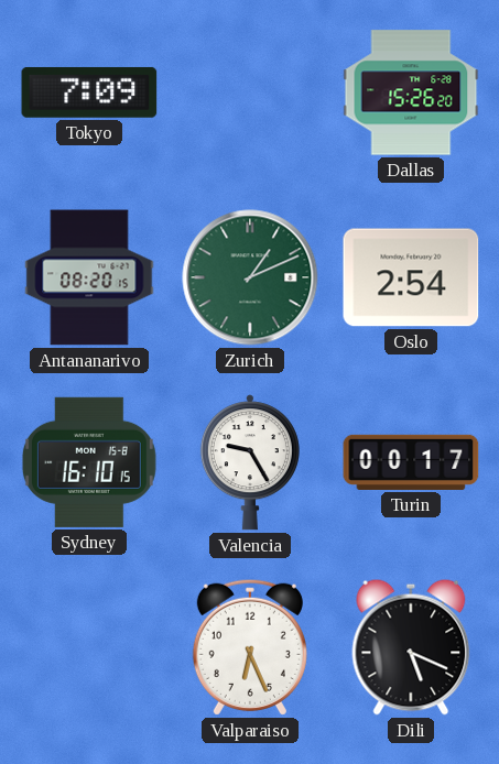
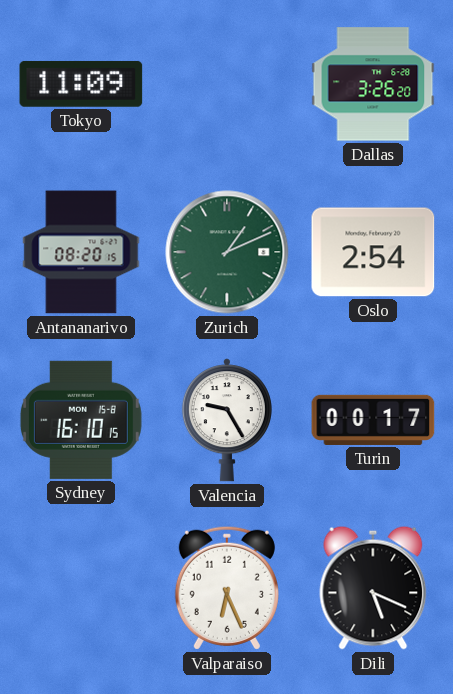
Tokyo: 7:09 -> 11:09
Dallas: 15:26 -> 3:26
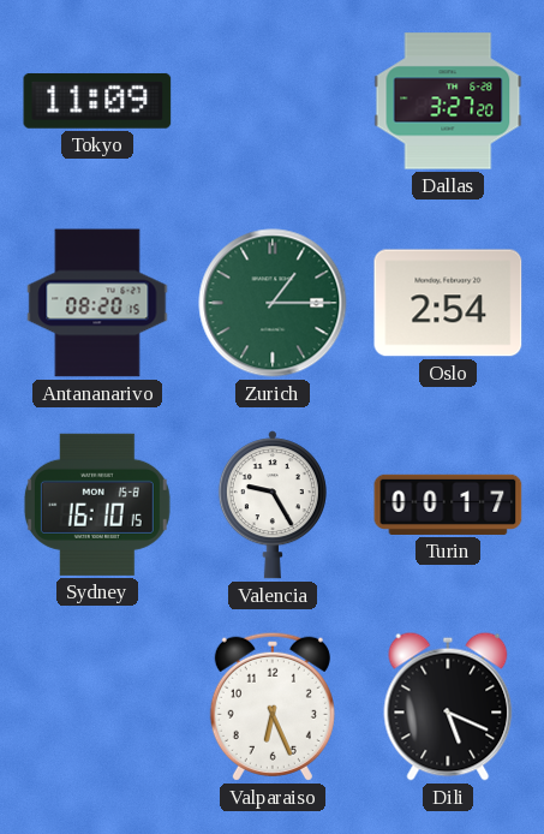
Dallas: 3:26 -> 3:27
Zurich: 1:11 -> 1:15
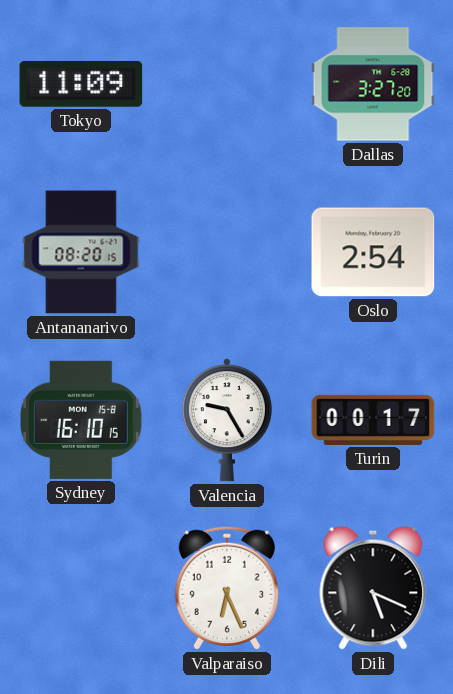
Zurich: 1:15 -> none
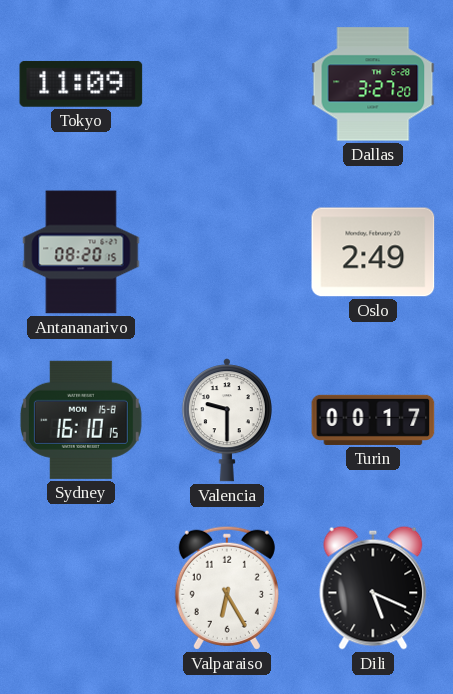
Oslo: 2:54 -> 2:49
Valencia: 9:25 -> 9:30
Valparaiso: 6:26 -> 6:25
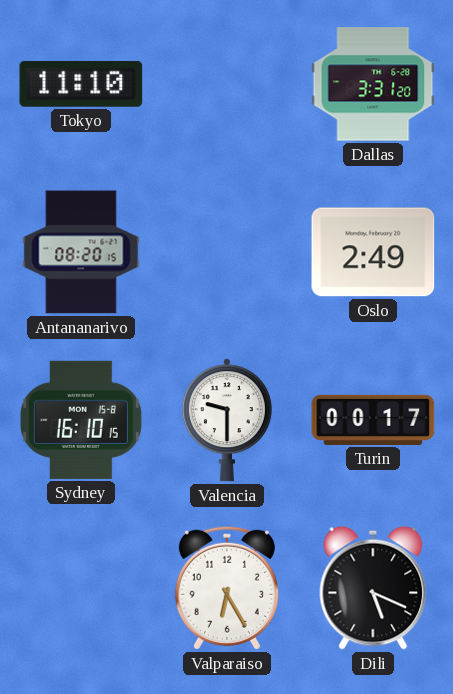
Tokyo: 11:09 -> 11:10
Dallas: 3:27 -> 3:31
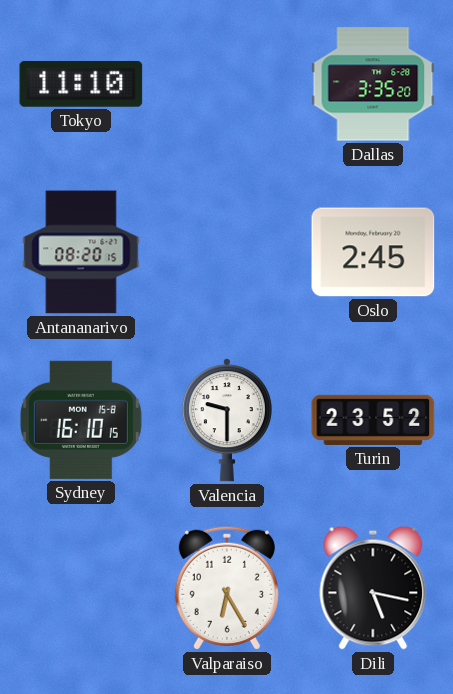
Dallas: 3:31 -> 3:35
Oslo: 2:49 -> 2:45
Turin: 00:17 -> 23:52
Dili: 5:19 -> 5:17
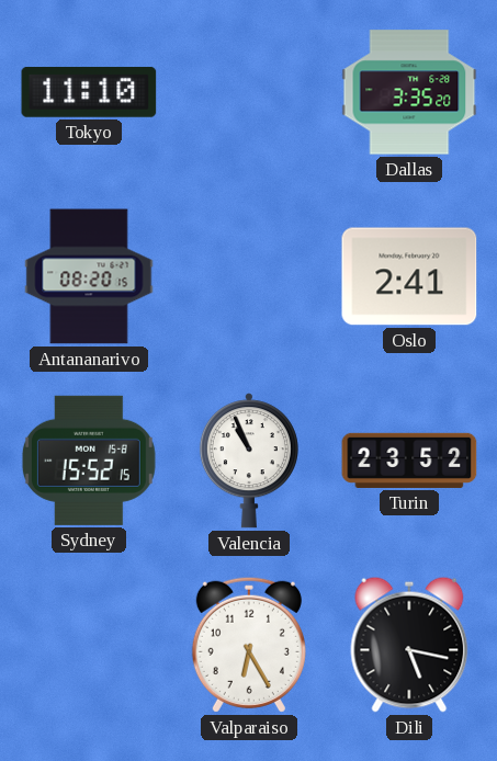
Oslo: 2:45 -> 2:41
Sydney: 16:10 -> 15:52
Valencia: 9:30 -> 10:56
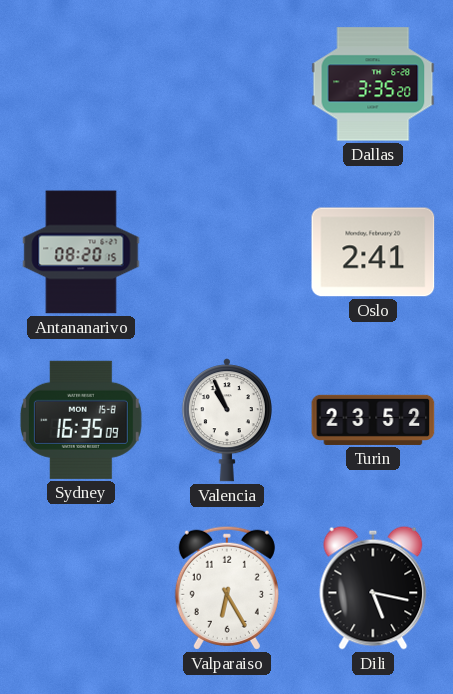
Tokyo: 11:10 -> none
Sydney: 15:52 -> 16:35
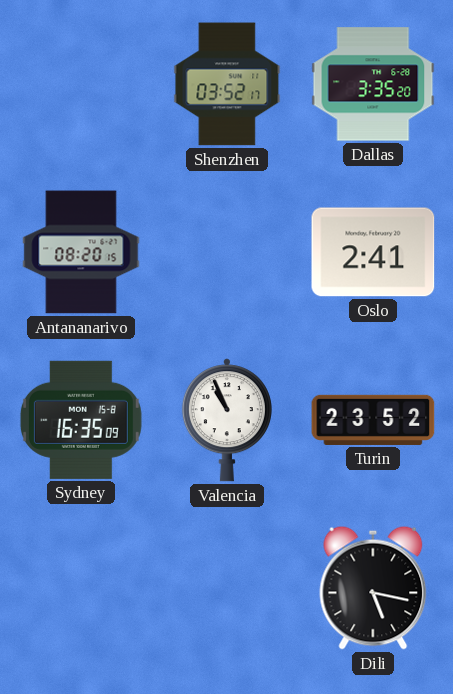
Shenzhen: none -> 03:52
Valparaiso: 6:25 -> none
